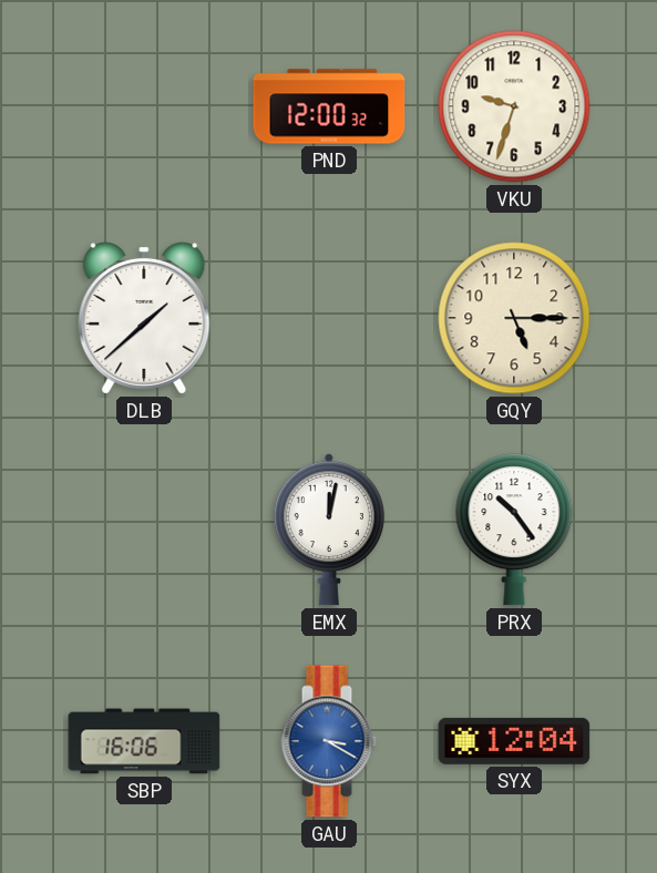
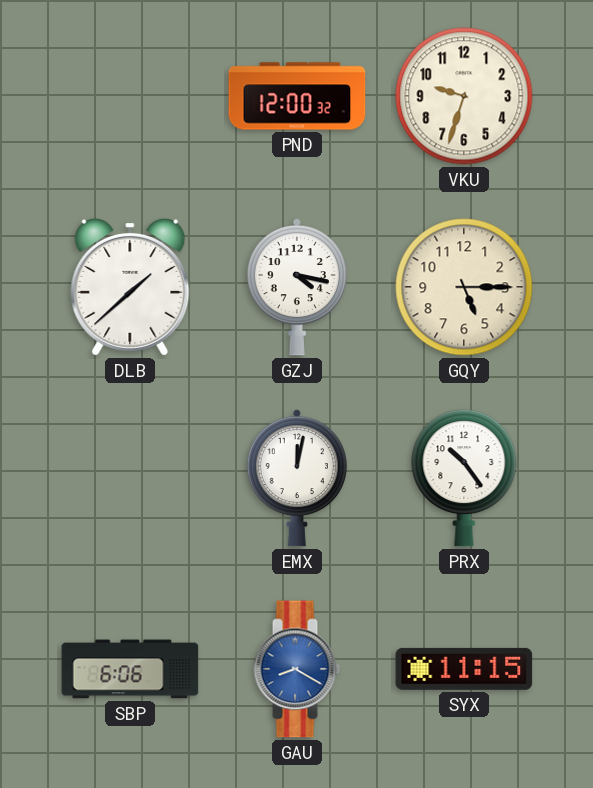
GZJ: none -> 4:17
SBP: 16:06 -> 6:06
GAU: 3:20 -> 8:20
SYX: 12:04 -> 11:15
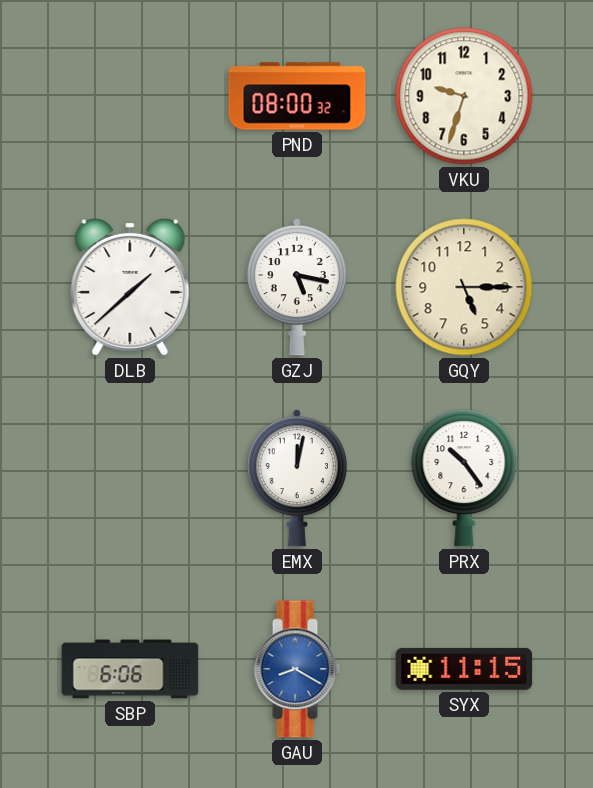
PND: 12:00 -> 08:00
GZJ: 4:17 -> 5:17
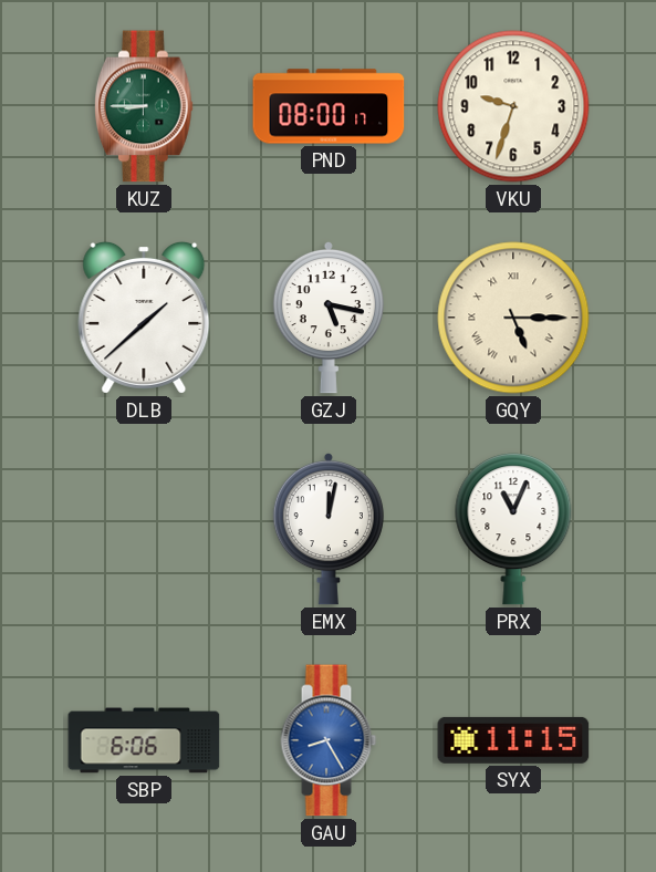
KUZ: none -> 8:45
PND: 08:00:32 -> 08:00:17
GQY numerals: Arabic -> Roman
PRX: 10:24 -> 11:04
GAU: 8:20 -> 8:25
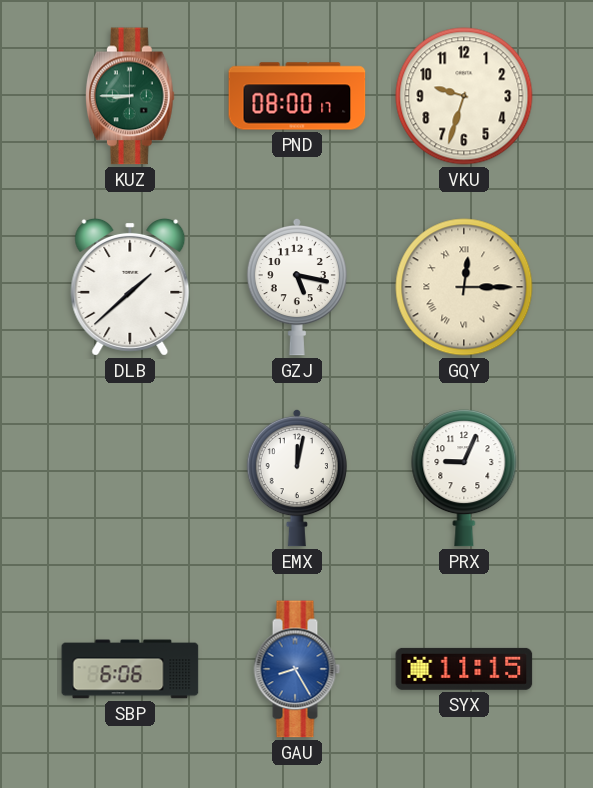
GQY: 5:15 -> 12:15
PRX: 11:04 -> 9:04
